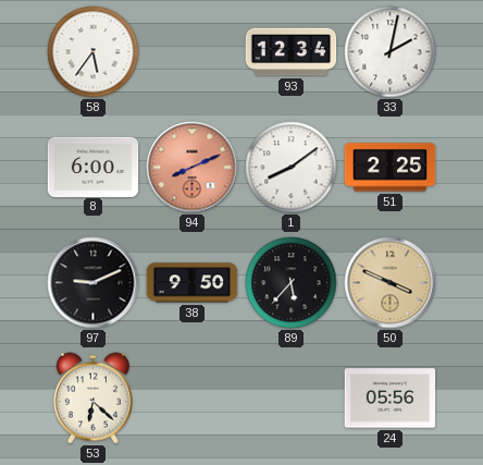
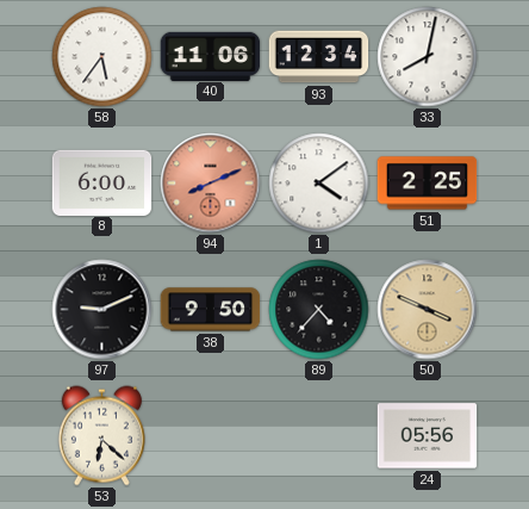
40: none -> 11:06
33: 2:02 -> 8:02
1: 8:09 -> 4:09
89: 5:37 -> 4:37
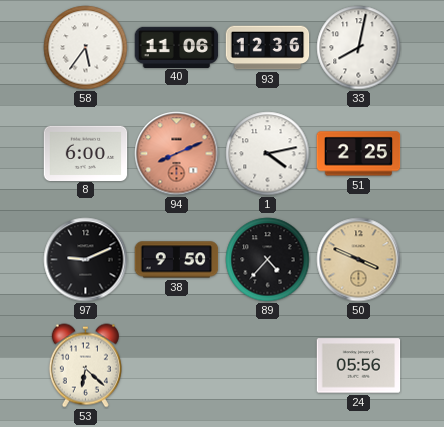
93: 12:34 -> 12:36
1: 4:09 -> 4:13
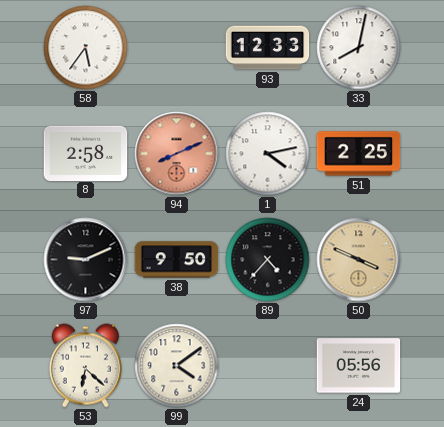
40: 11:06 -> none
93: 12:36 -> 12:33
8: 6:00 -> 2:58
99: none -> 4:09
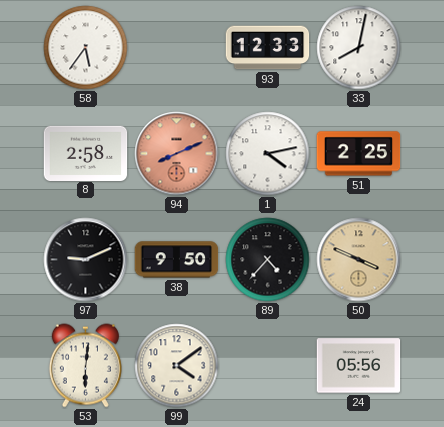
53: 6:22 -> 6:01
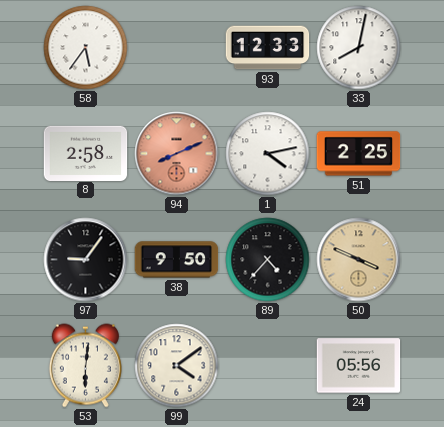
97: 9:11 -> 9:06
